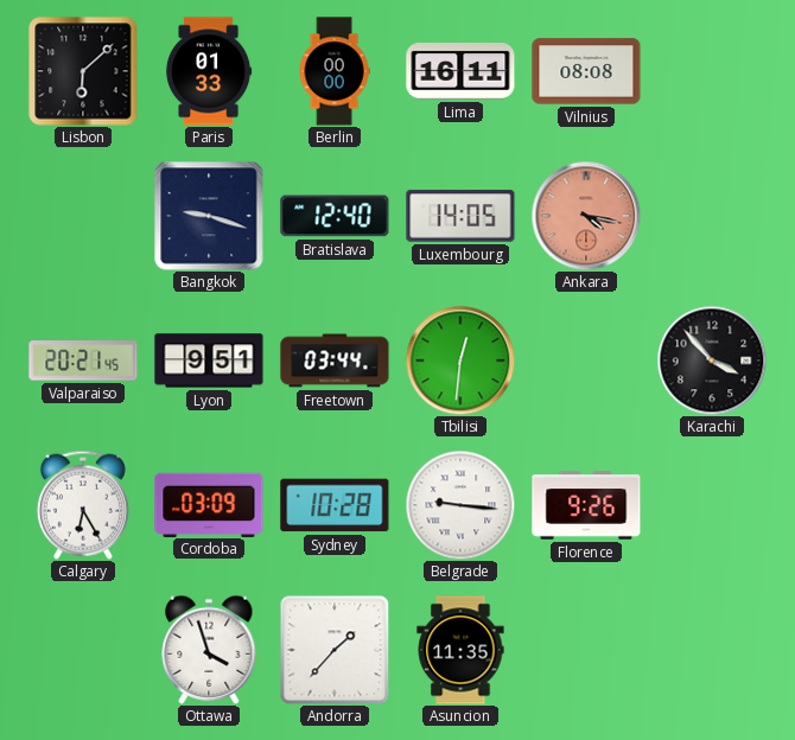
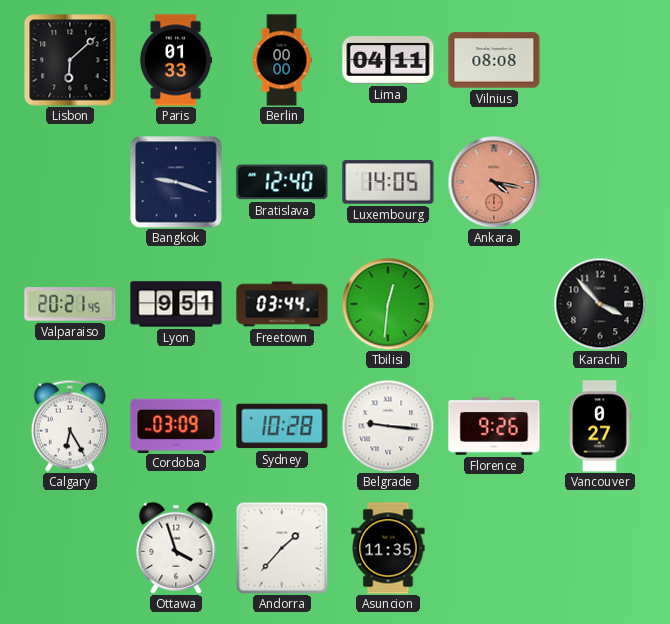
Lima: 16:11 -> 04:11
Vancouver: none -> 0:27
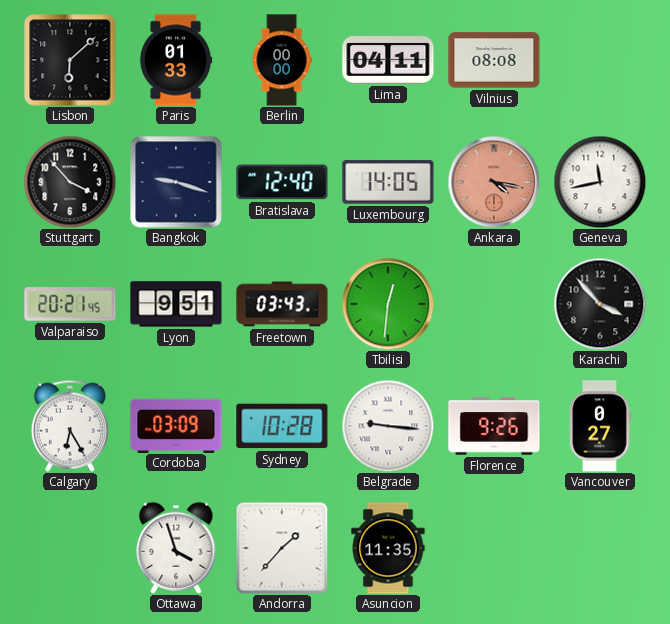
Stuttgart: none -> 3:53
Geneva: none -> 11:43
Freetown: 03:44 -> 03:43
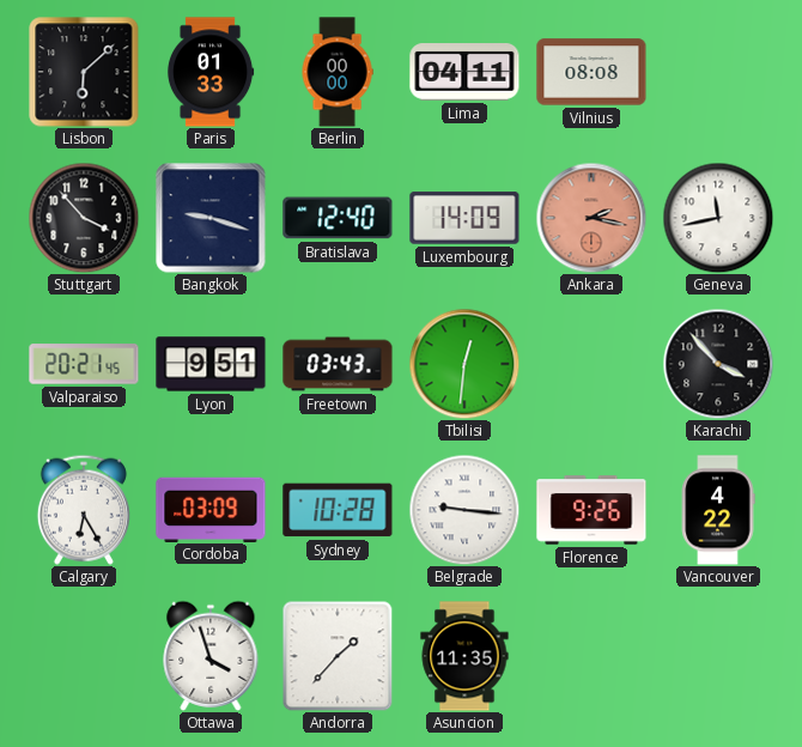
Luxembourg: 14:05 -> 14:09
Ankara: 4:17 -> 2:17
Vancouver: 0:27 -> 4:22
